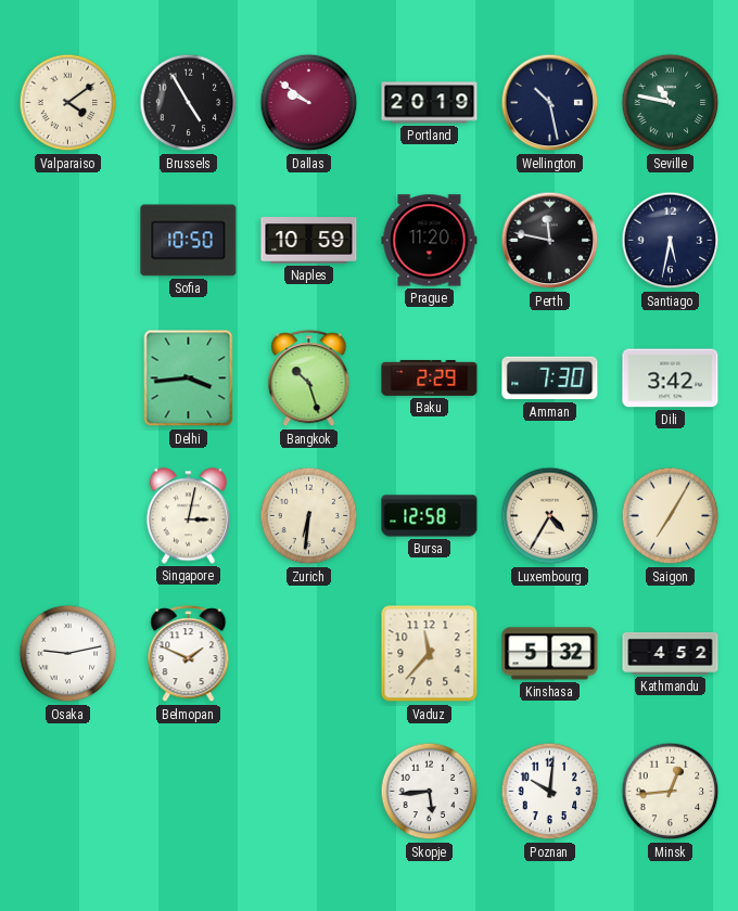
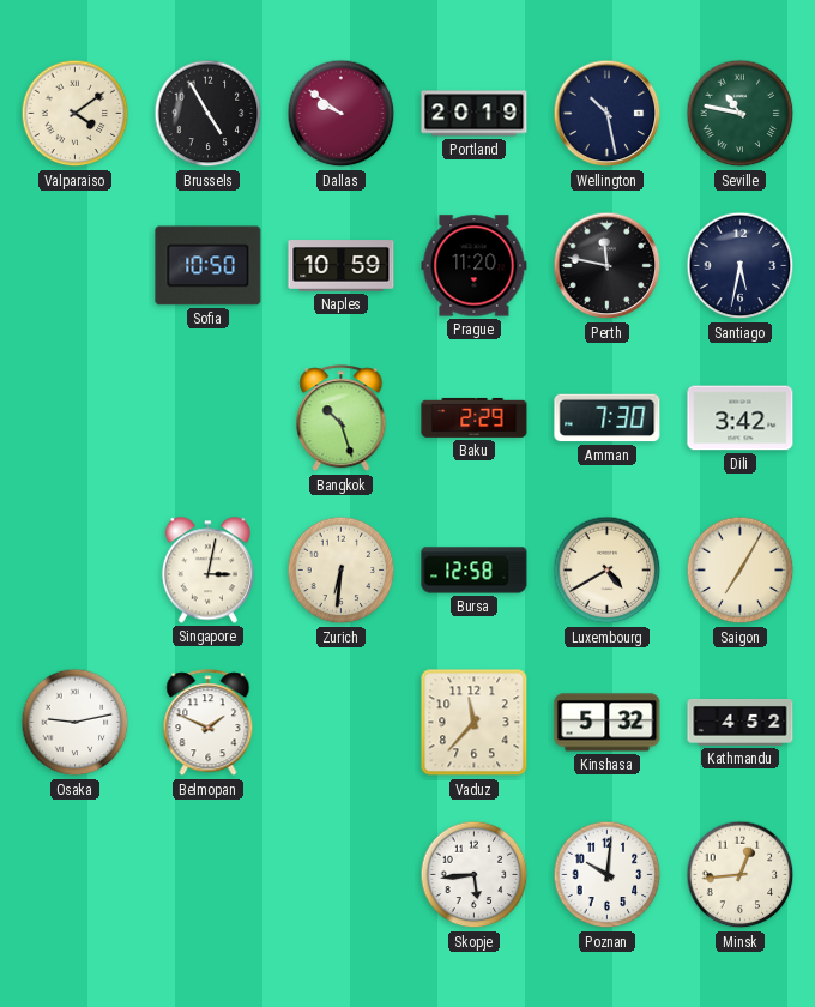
Delhi: 3:44 -> none
Luxembourg: 4:35 -> 4:40
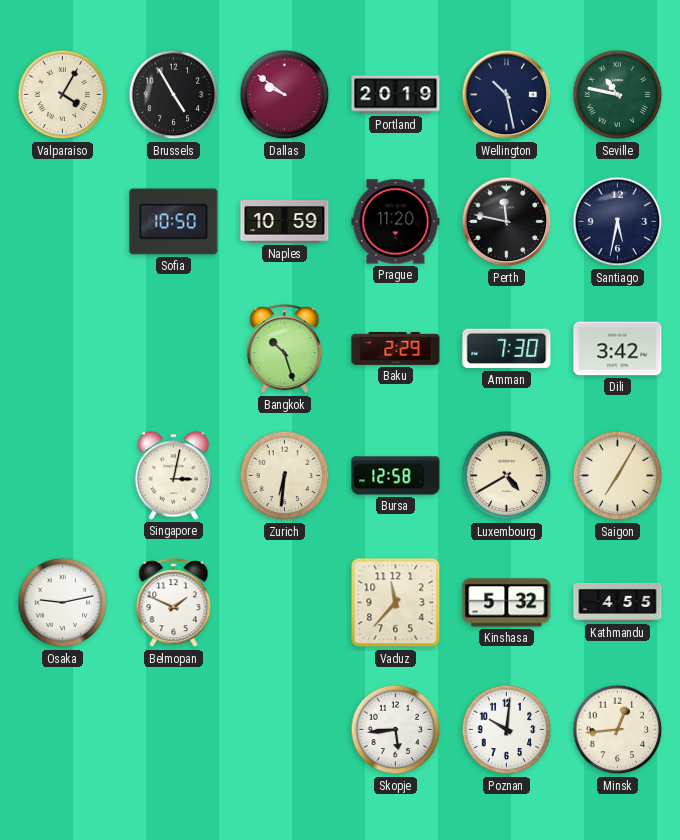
Valparaiso: 4:09 -> 4:05
Kathmandu: 4:52 -> 4:55
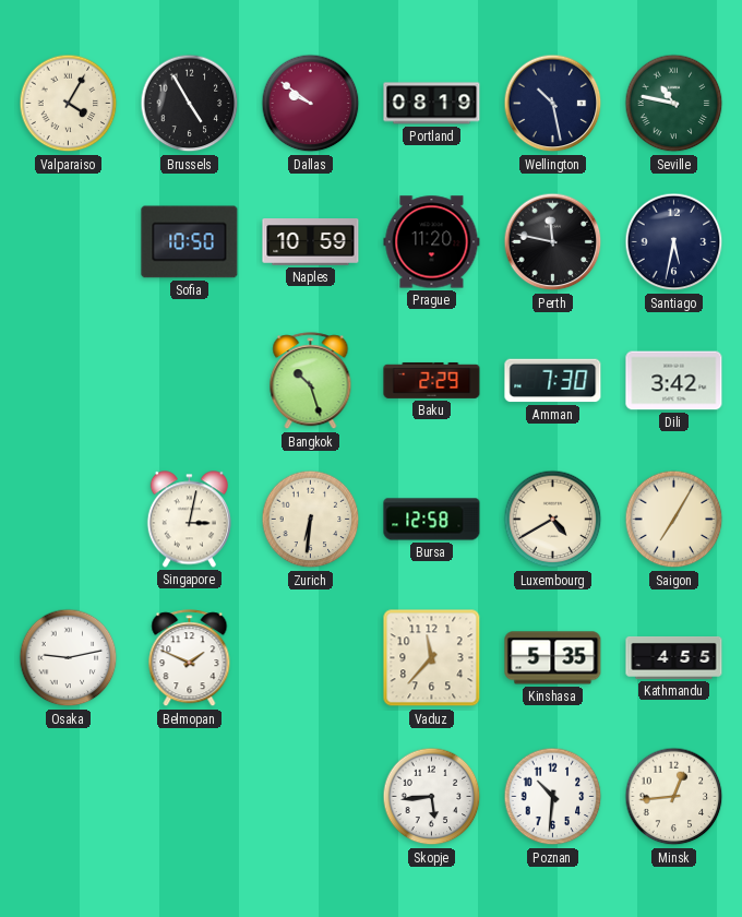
Portland: 20:19 -> 08:19
Kinshasa: 5:32 -> 5:35
Poznan: 10:01 -> 10:31
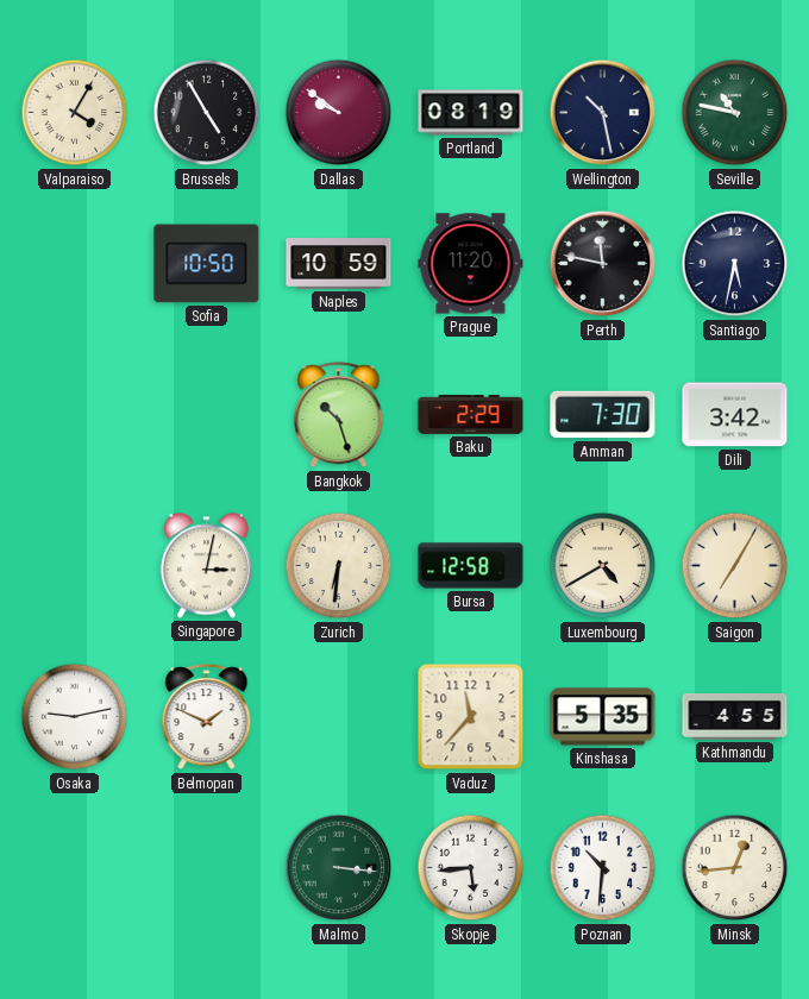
Malmo: none -> 3:16
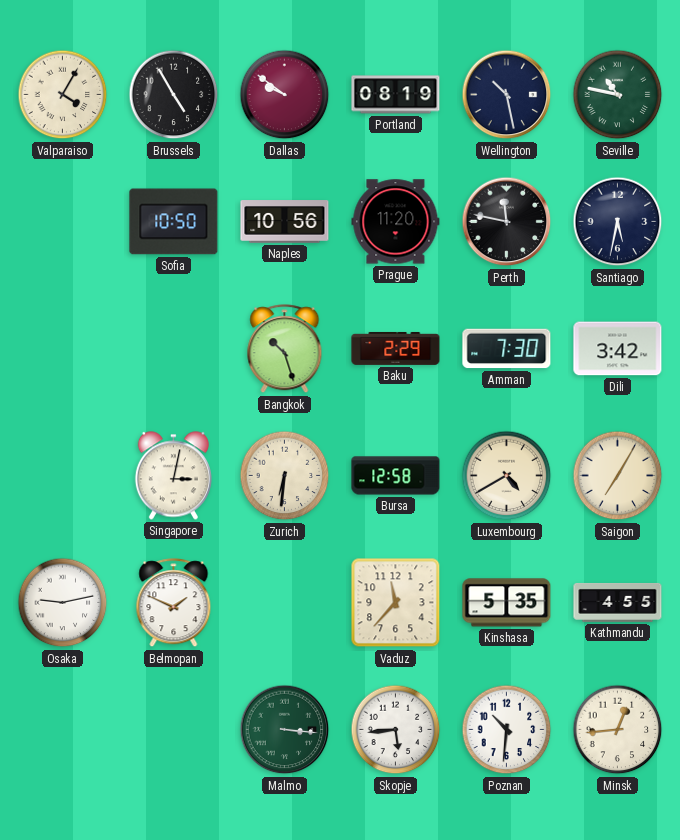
Naples: 10:59 -> 10:56
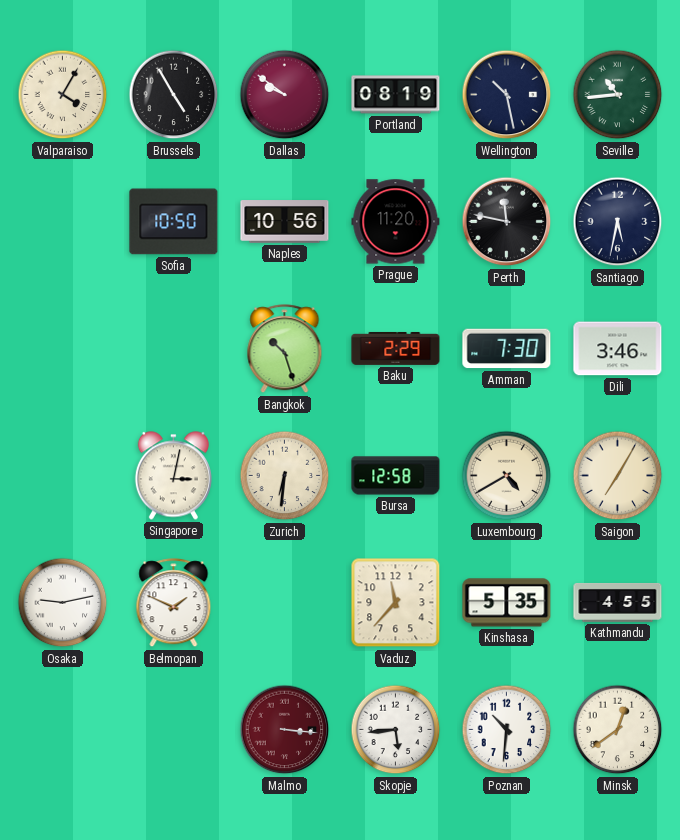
Seville: 10:47 -> 10:44
Dili: 3:42 -> 3:46
Malmo dial: green -> burgundy
Minsk: 12:44 -> 12:39
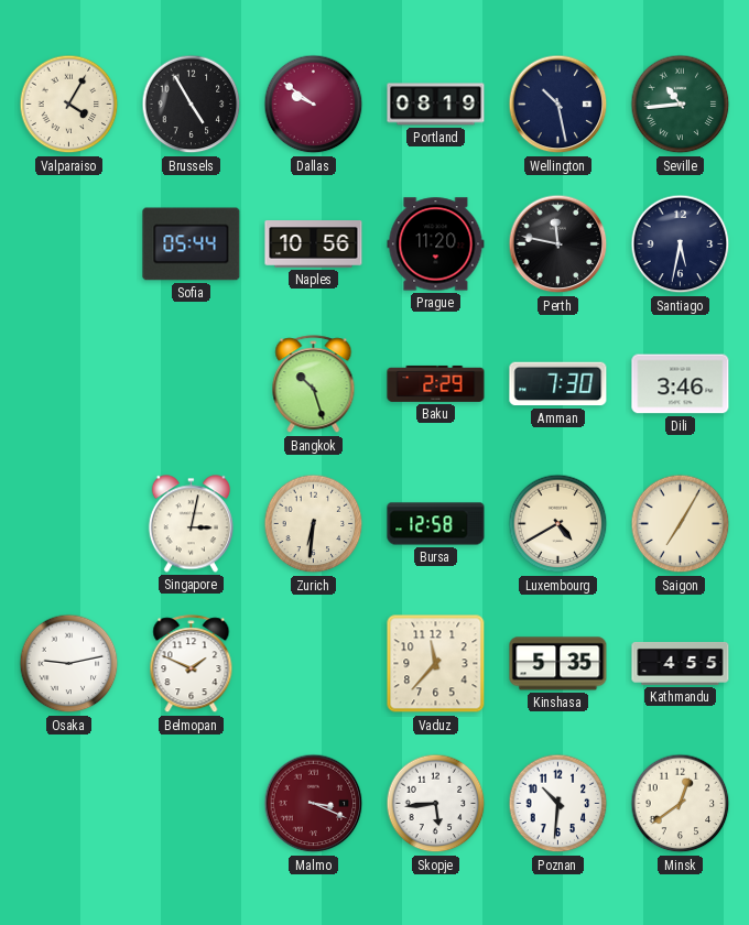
Sofia: 10:50 -> 05:44
Malmo: 3:16 -> 3:19
